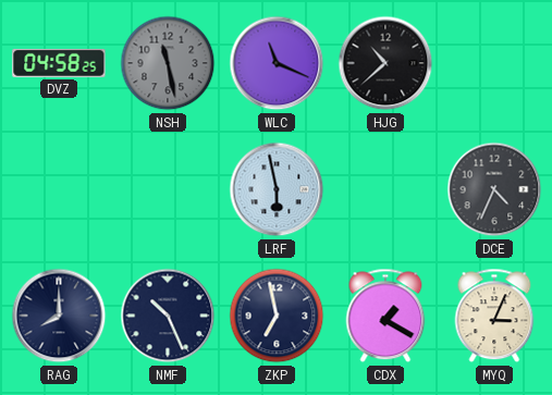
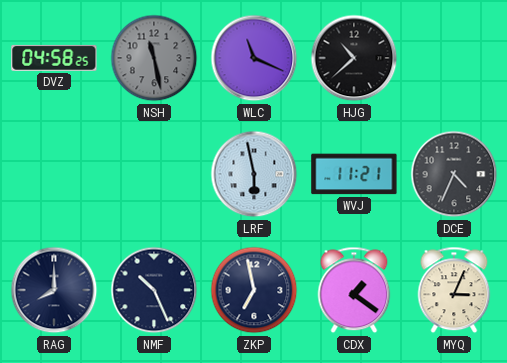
WVJ: none -> 11:21
CDX: 1:20 -> 1:21
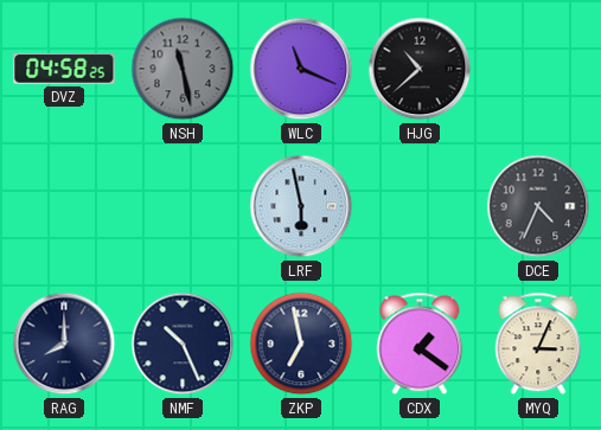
WVJ: 11:21 -> none
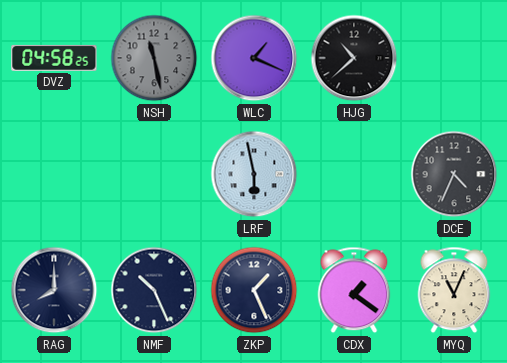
WLC: 11:19 -> 1:19
ZKP: 6:58 -> 1:26
MYQ: 3:04 -> 11:04
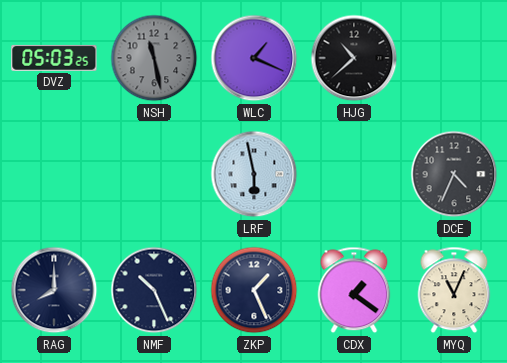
DVZ: 04:58 -> 05:03
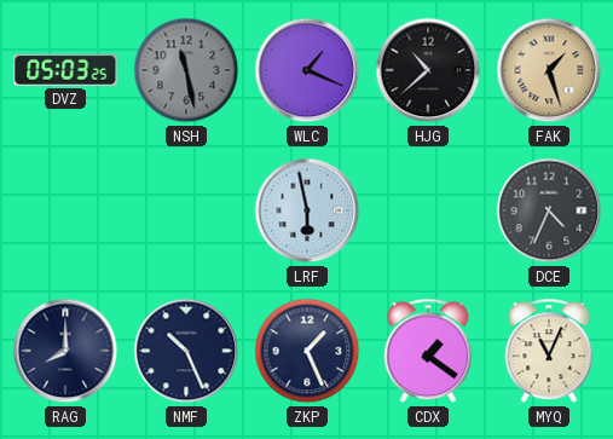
FAK: none -> 1:27
